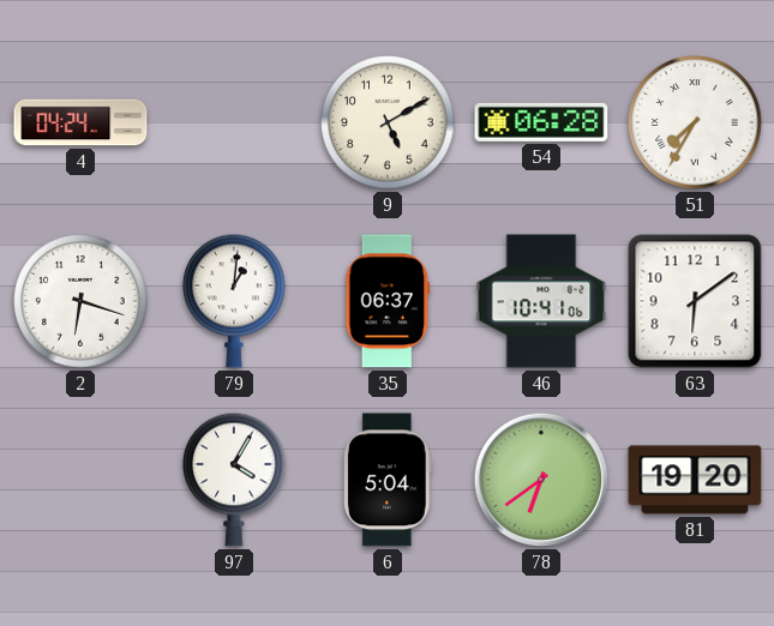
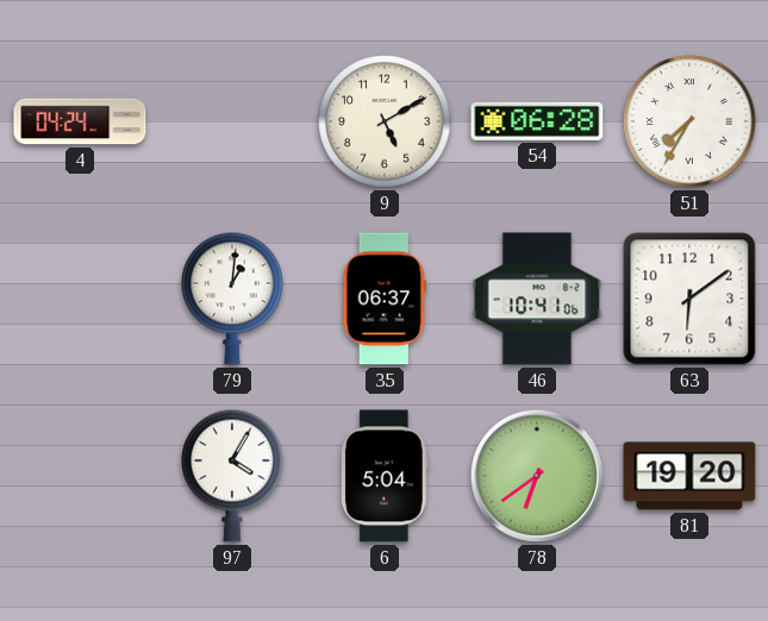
2: 6:18 -> none
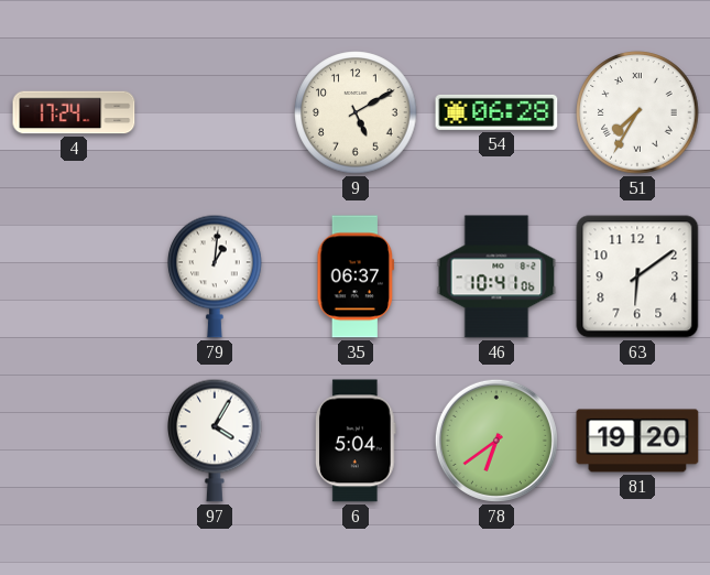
4: 04:24 -> 17:24
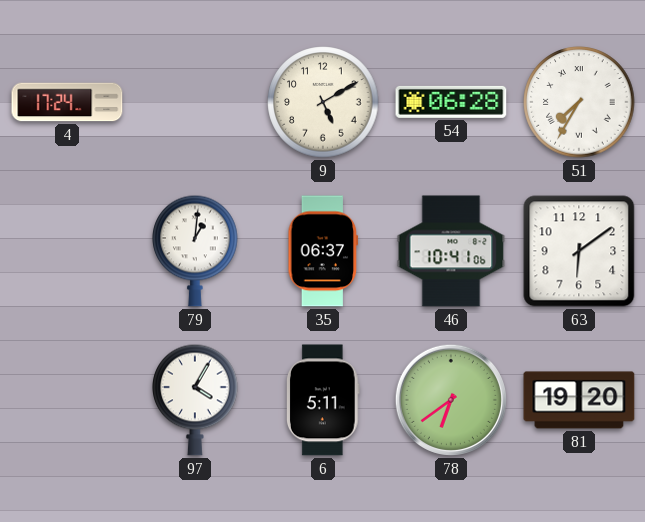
6: 5:04 -> 5:11
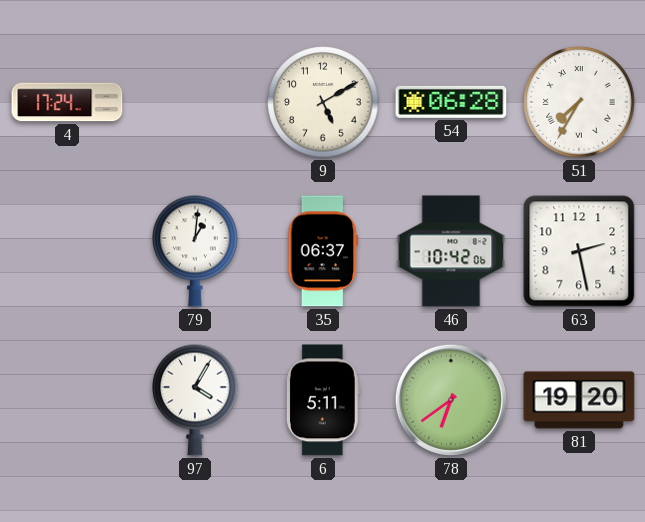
46: 10:41 -> 10:42
63: 6:09 -> 2:28
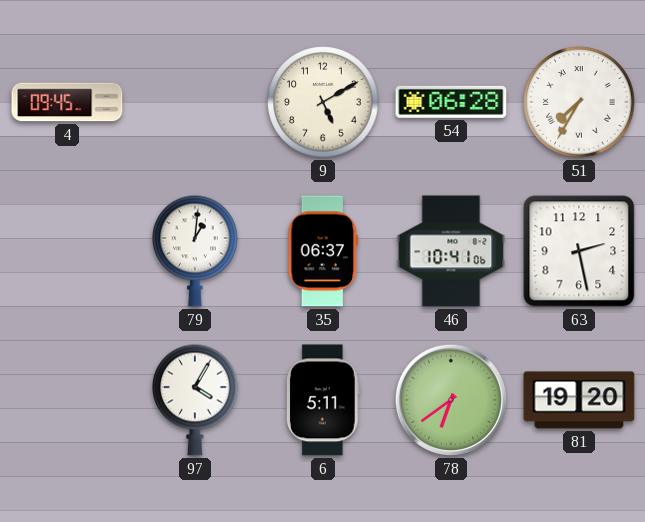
4: 17:24 -> 09:45
46: 10:42 -> 10:41
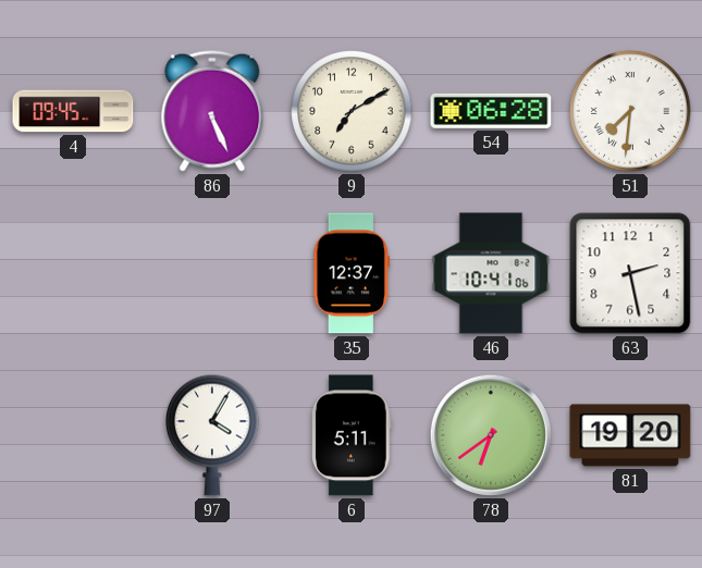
86: none -> 5:26
9: 5:10 -> 7:10
51: 7:35 -> 7:31
79: 1:01 -> none
35: 06:37 -> 12:37
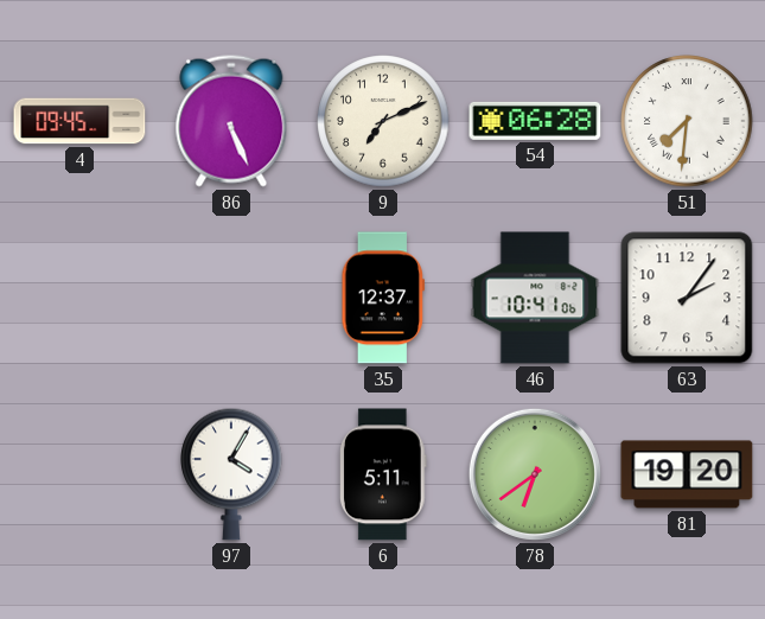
9: 7:10 -> 7:11
63: 2:28 -> 2:06
